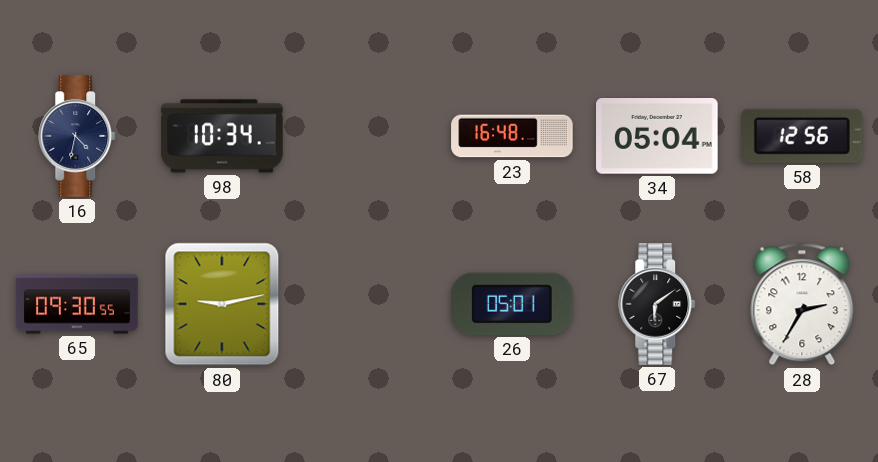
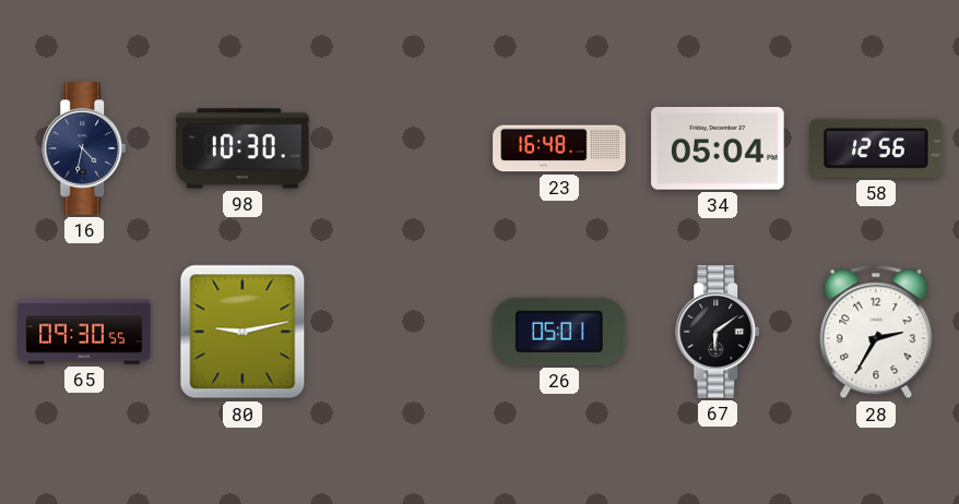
98: 10:34 -> 10:30
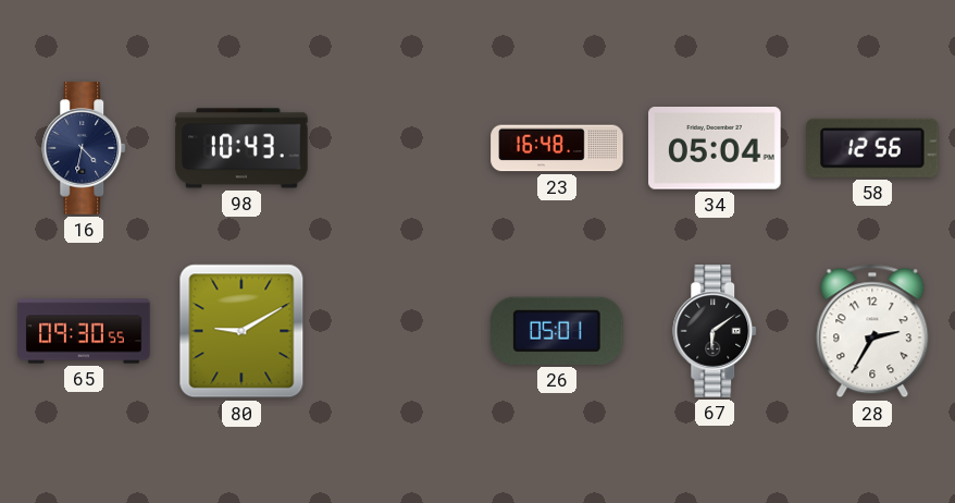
98: 10:30 -> 10:43
80: 9:13 -> 9:10
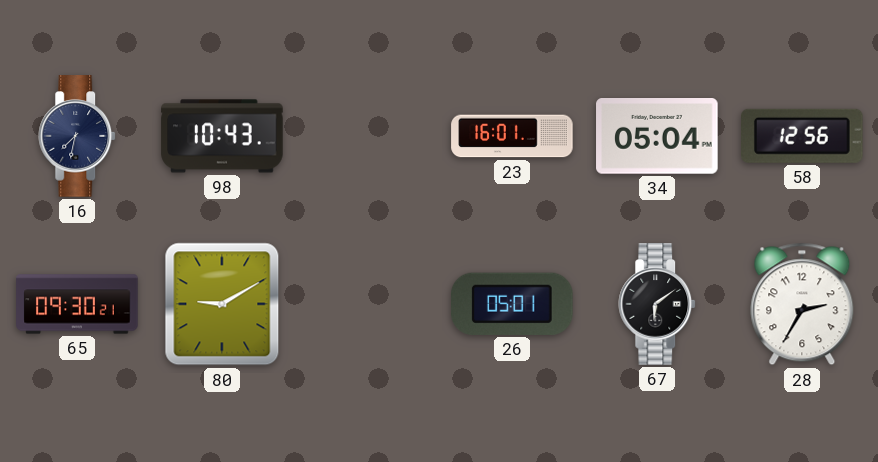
16: 4:32 -> 7:32
23: 16:48 -> 16:01
65: 09:30:55 -> 09:30:21
